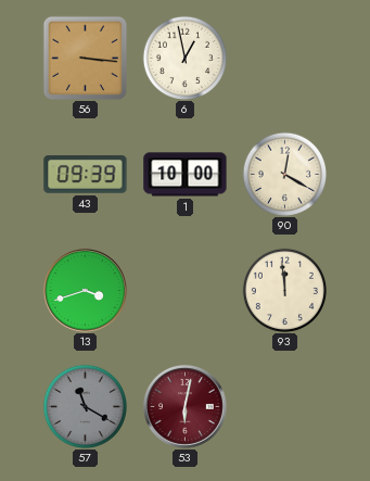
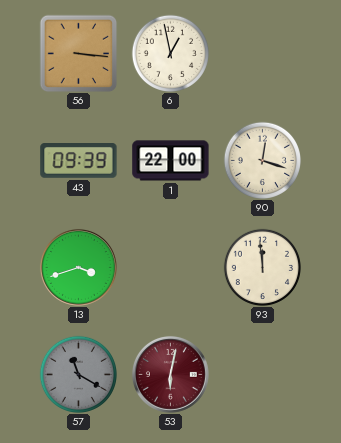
1: 10:00 -> 22:00
90: 12:20 -> 12:18
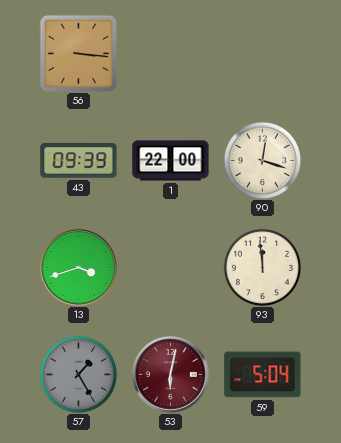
6: 12:58 -> none
57: 11:20 -> 1:25
59: none -> 5:04
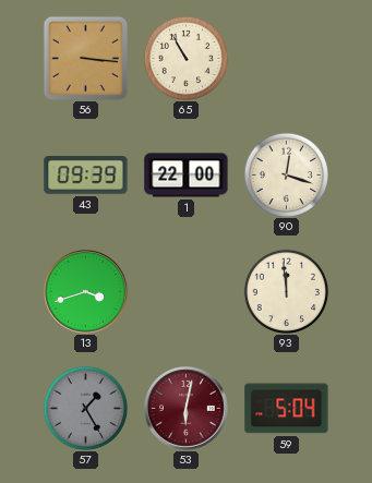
65: none -> 10:55
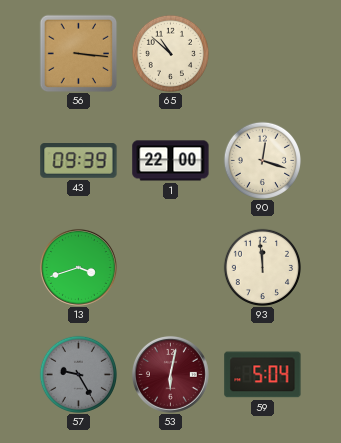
65: 10:55 -> 10:52
57: 1:25 -> 9:25
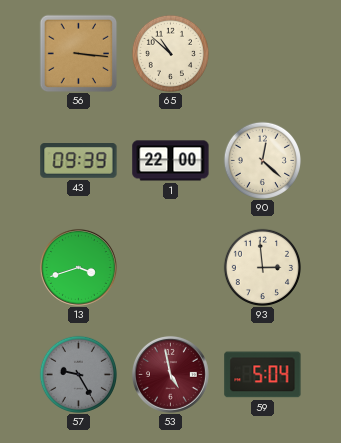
90: 12:18 -> 12:22
93: 11:59 -> 2:59
53: 6:02 -> 4:58
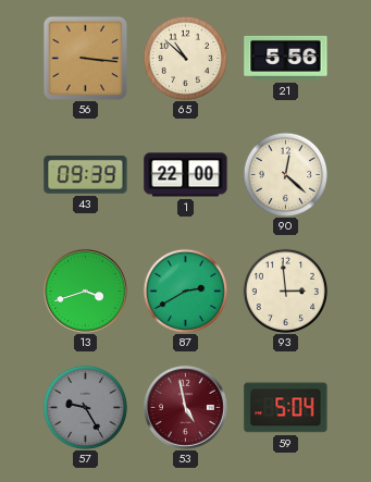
21: none -> 5:56
87: none -> 2:40
